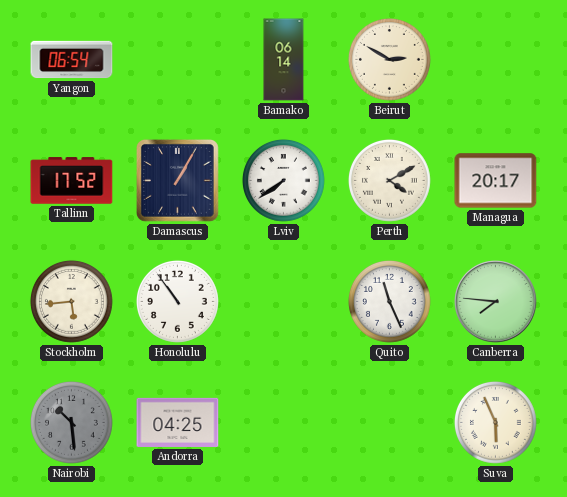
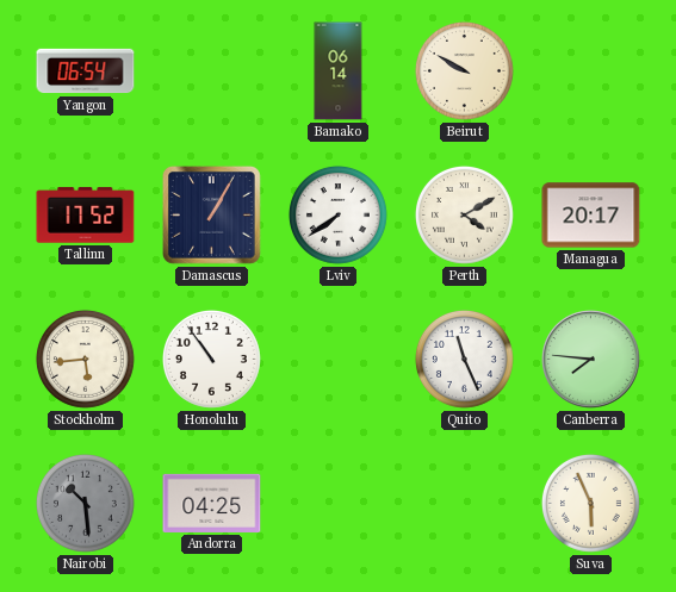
Beirut: 2:50 -> 9:50
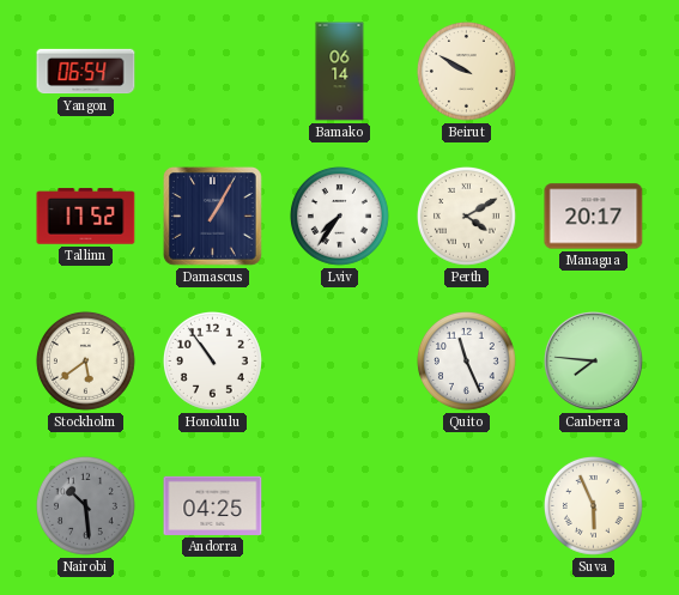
Lviv: 7:39 -> 7:36
Stockholm: 5:44 -> 5:39
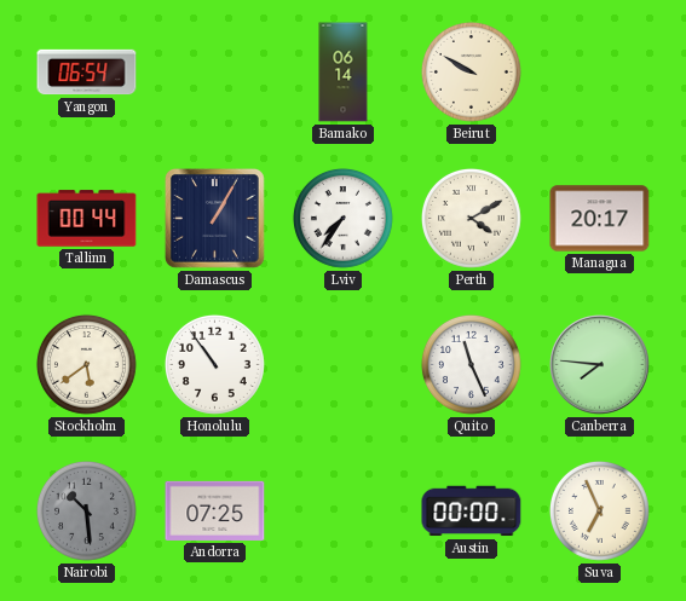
Tallinn: 17:52 -> 00:44
Andorra: 04:25 -> 07:25
Austin: none -> 00:00
Suva: 5:56 -> 6:56
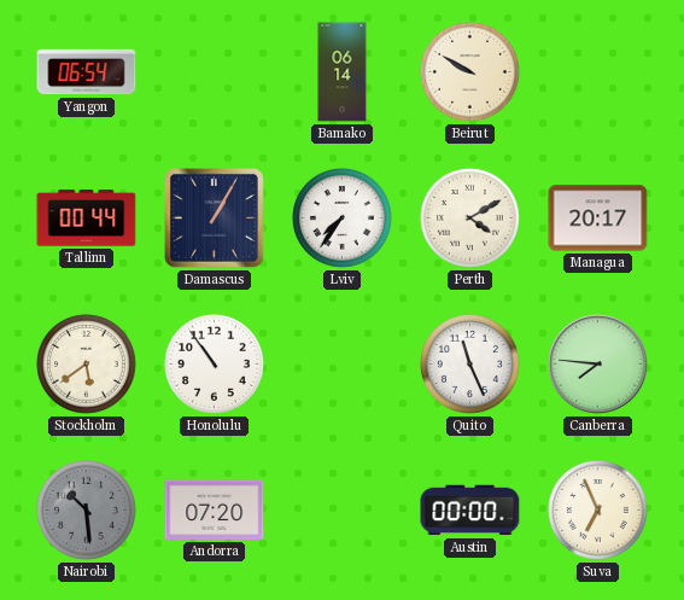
Andorra: 07:25 -> 07:20
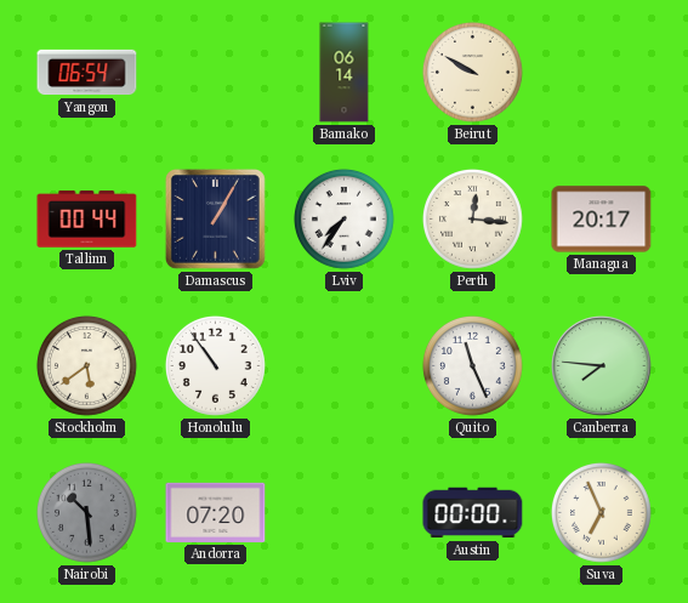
Perth: 4:10 -> 12:16
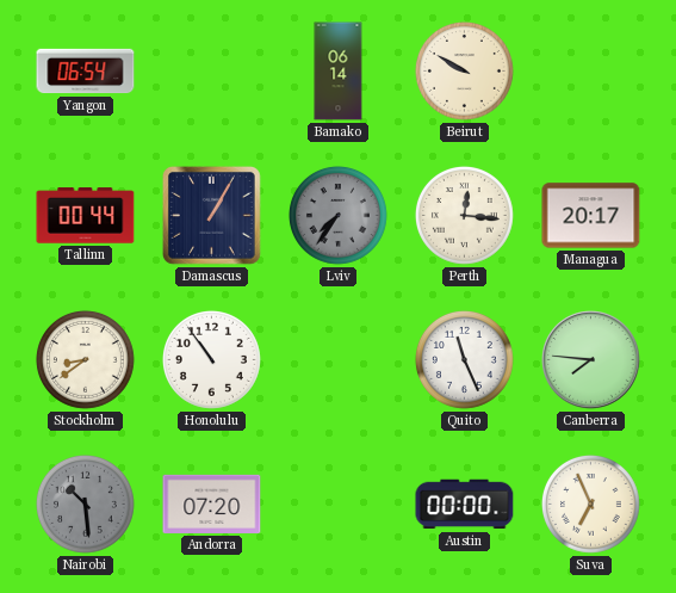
Lviv dial: white -> grey
Stockholm: 5:39 -> 8:39
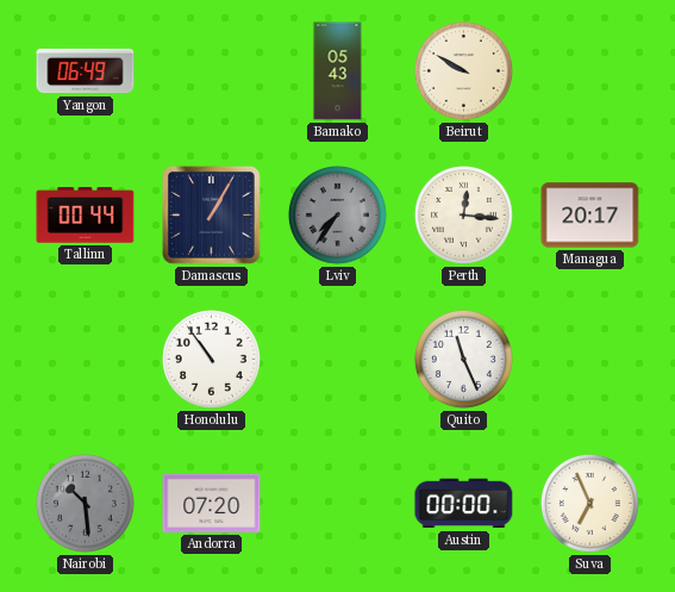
Yangon: 06:54 -> 06:49
Bamako: 06:14 -> 05:43
Stockholm: 8:39 -> none
Canberra: 7:46 -> none
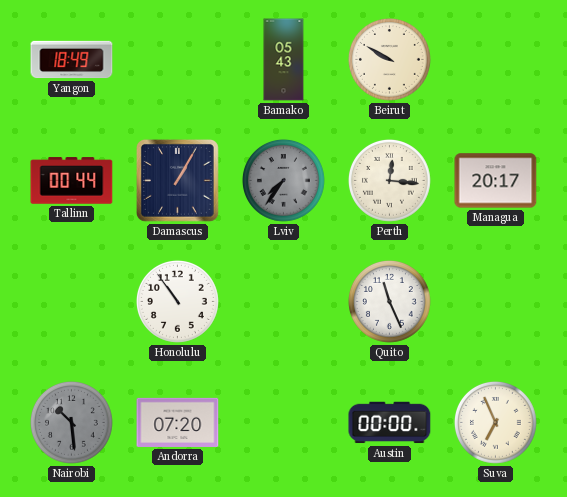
Yangon: 06:49 -> 18:49
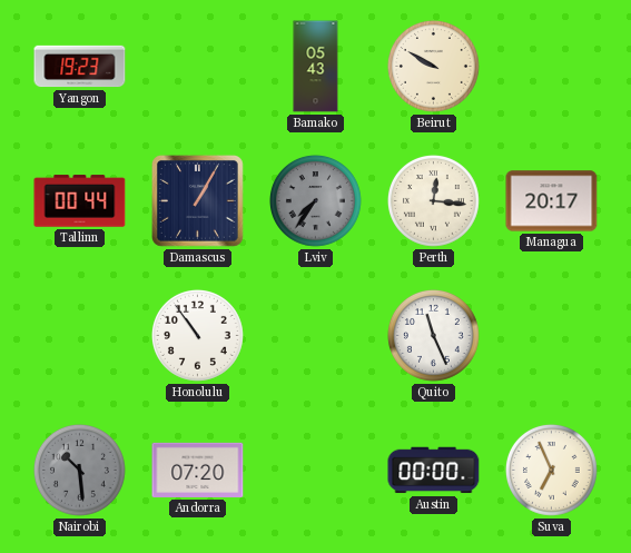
Yangon: 18:49 -> 19:23
